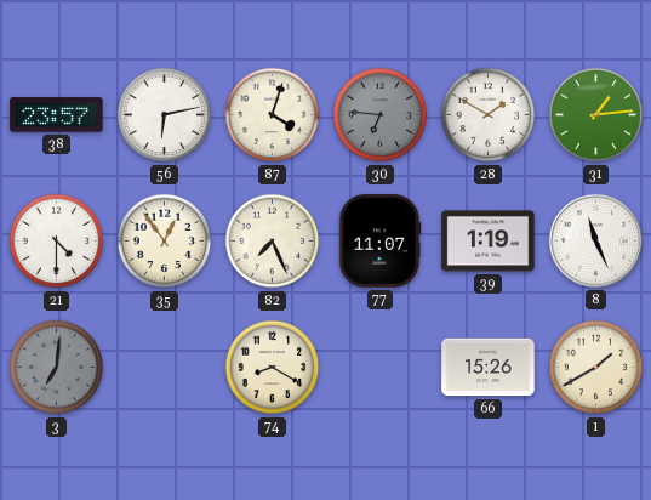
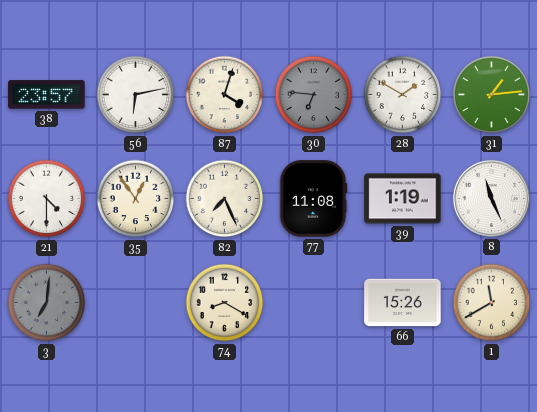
77: 11:07 -> 11:08
1: 1:40 -> 11:40
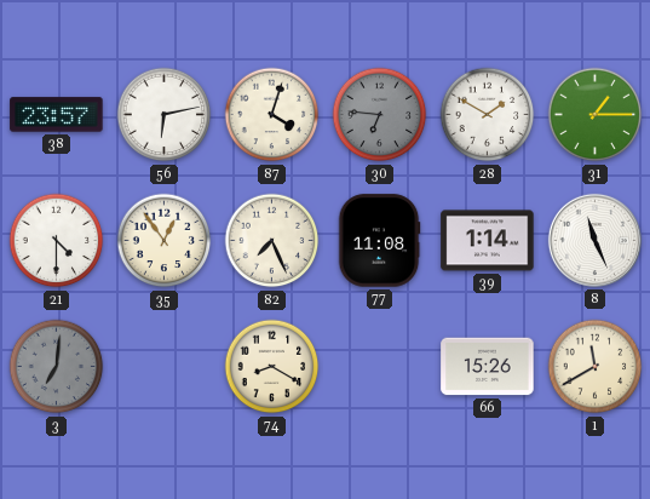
31: 1:14 -> 1:15
39: 1:19 -> 1:14
